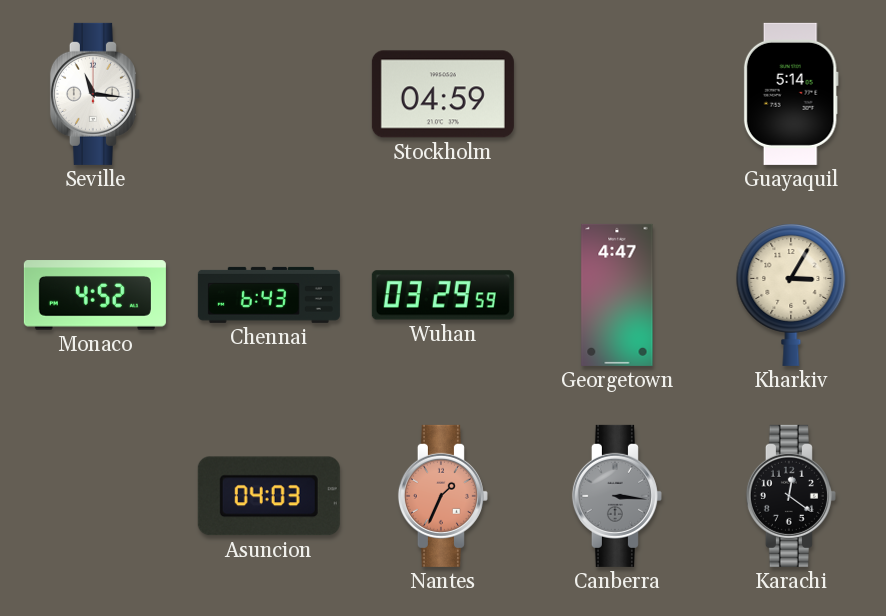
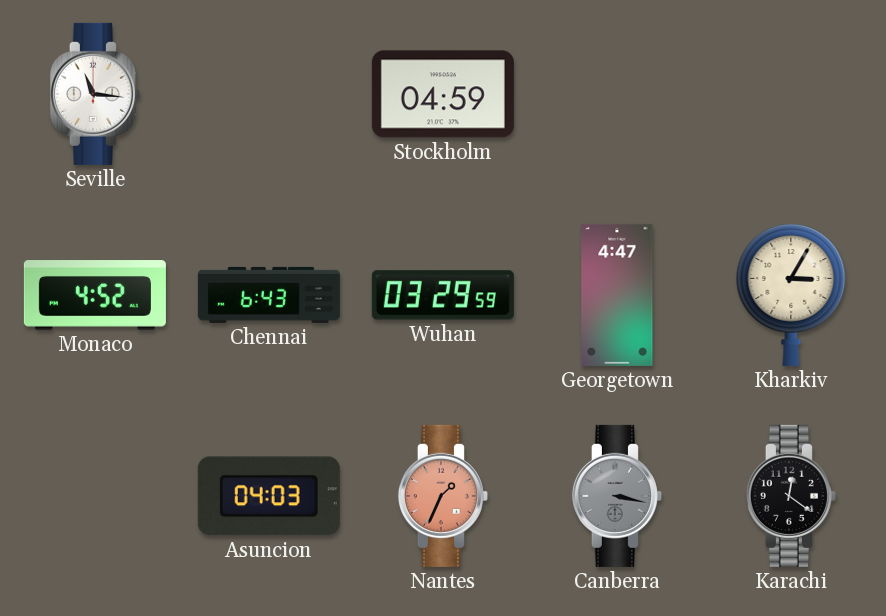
Guayaquil: 5:14 -> none
Canberra: 3:16 -> 3:17
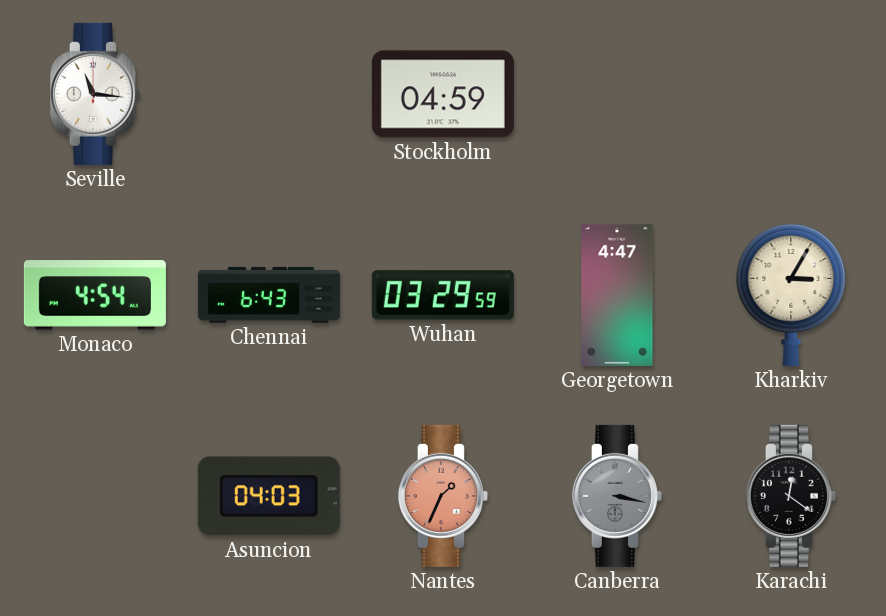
Monaco: 4:52 -> 4:54
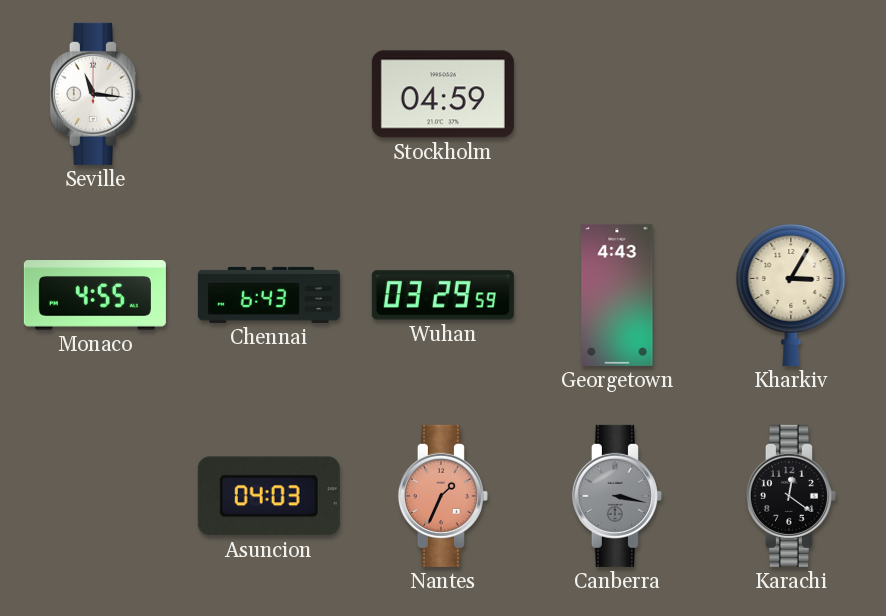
Monaco: 4:54 -> 4:55
Georgetown: 4:47 -> 4:43
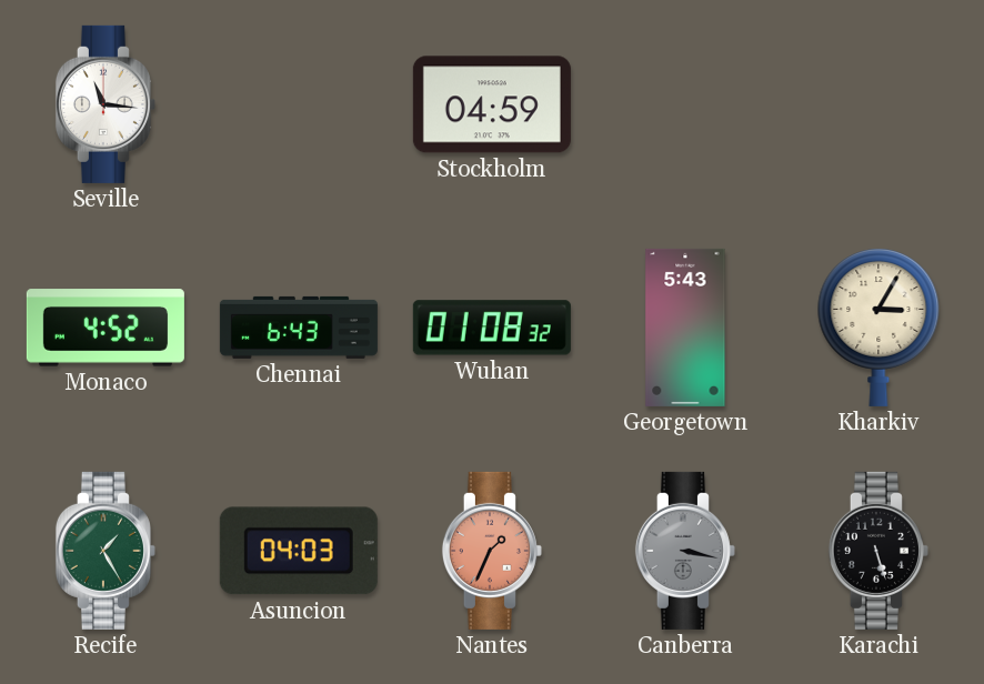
Monaco: 4:55 -> 4:52
Wuhan: 03:29 -> 01:08
Georgetown: 4:43 -> 5:43
Recife: none -> 1:25
Karachi: 12:21 -> 5:27
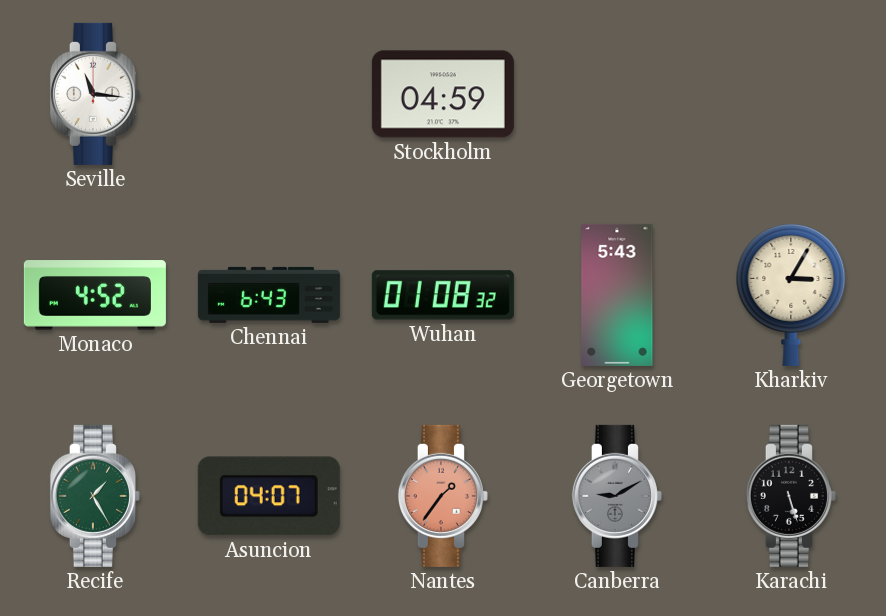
Asuncion: 04:03 -> 04:07
Nantes: 1:34 -> 1:36
Canberra: 3:17 -> 9:10
